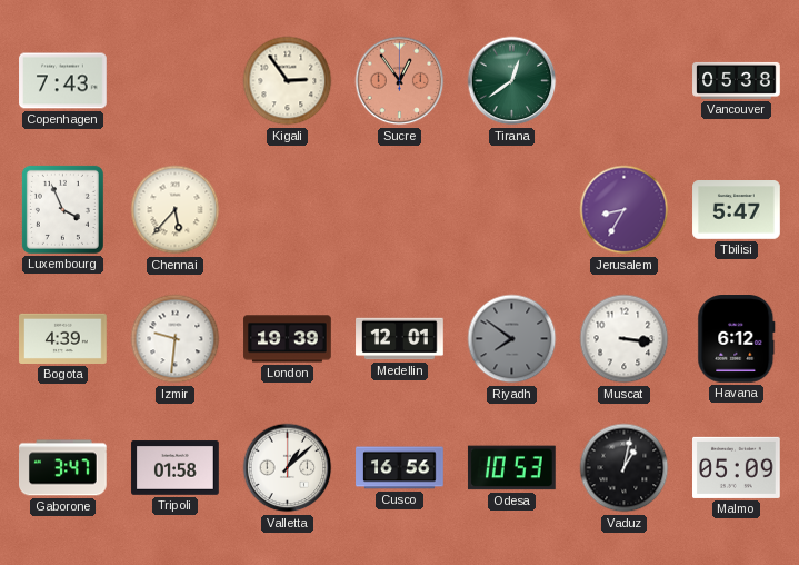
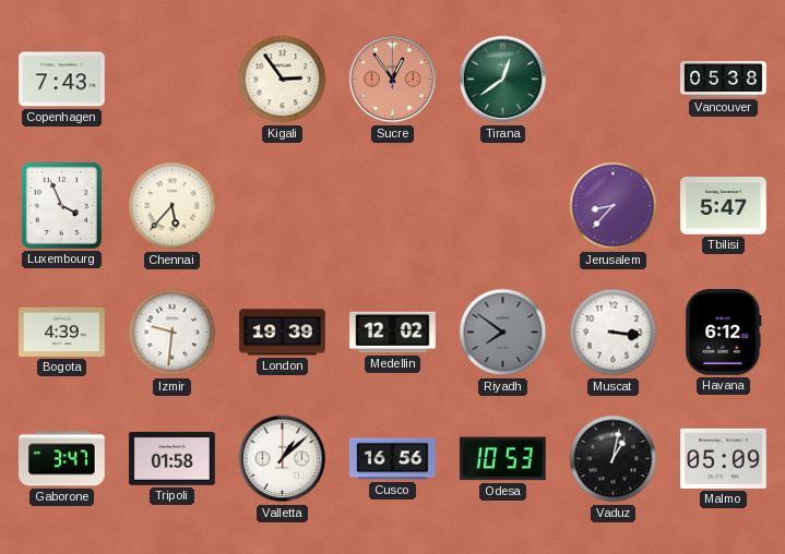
Jerusalem: 8:35 -> 8:37
Medellin: 12:01 -> 12:02
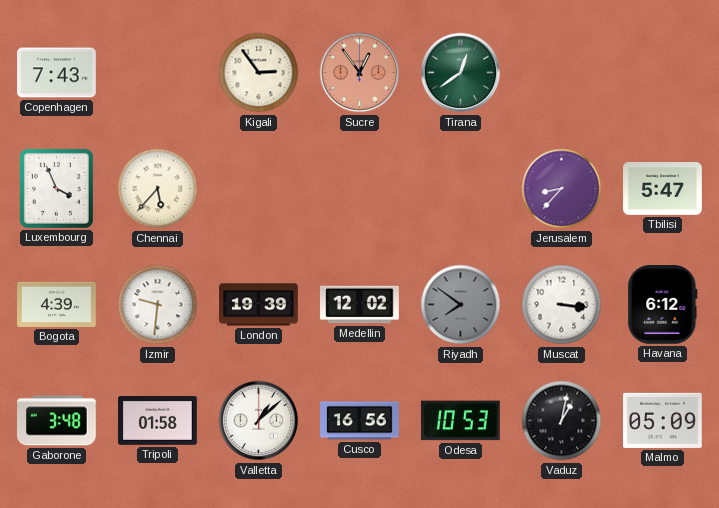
Vancouver: 05:38 -> none
Gaborone: 3:47 -> 3:48
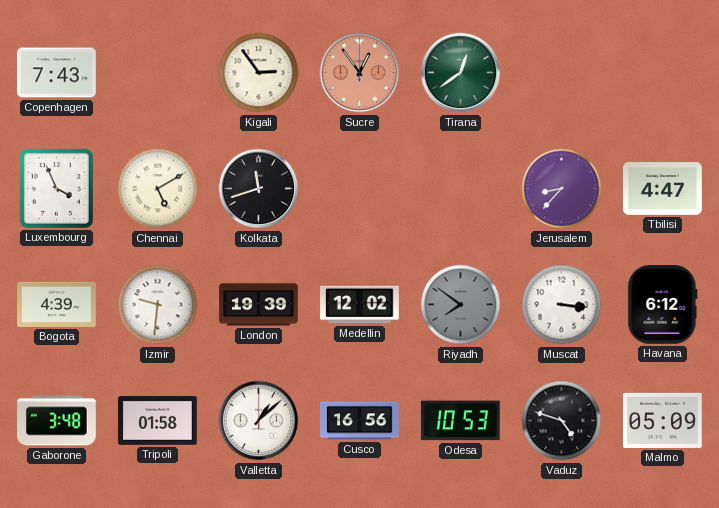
Chennai: 5:37 -> 5:10
Kolkata: none -> 11:42
Tbilisi: 5:47 -> 4:47
Vaduz: 1:02 -> 4:48
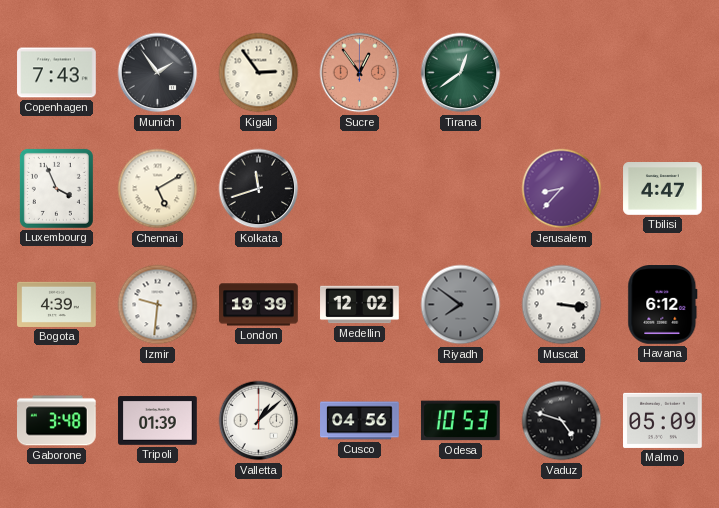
Munich: none -> 1:54
Tripoli: 01:58 -> 01:39
Cusco: 16:56 -> 04:56
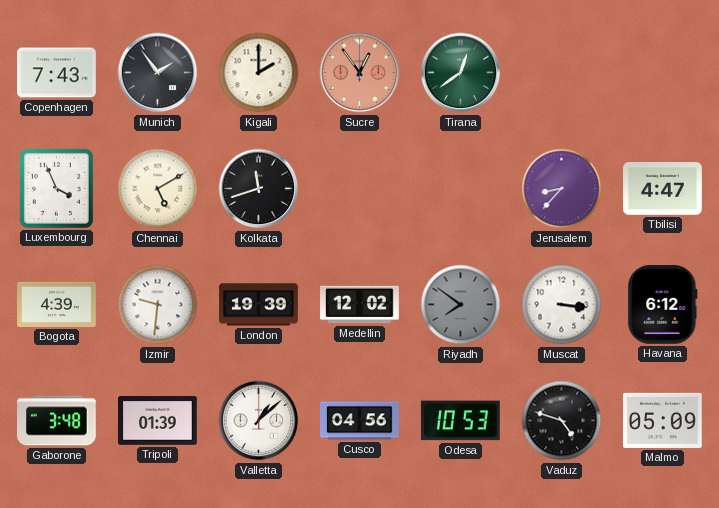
Kigali: 2:54 -> 2:00
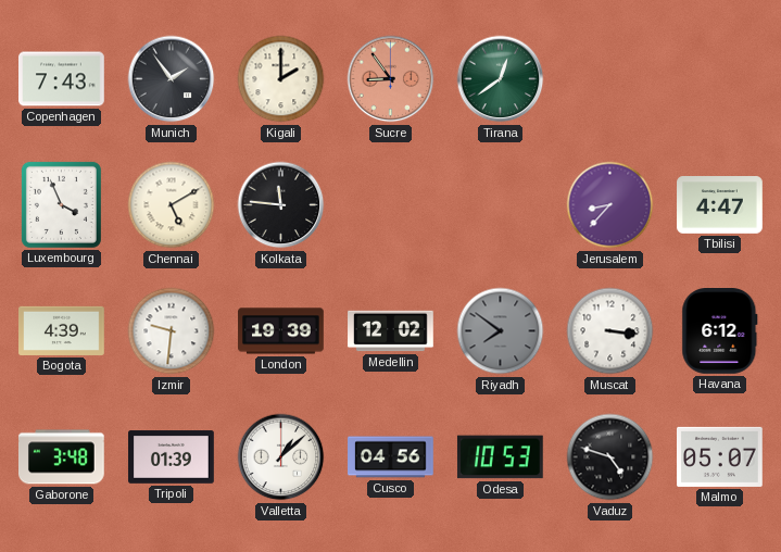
Sucre: 12:54 -> 8:54
Kolkata: 11:42 -> 11:46
Malmo: 05:09 -> 05:07
